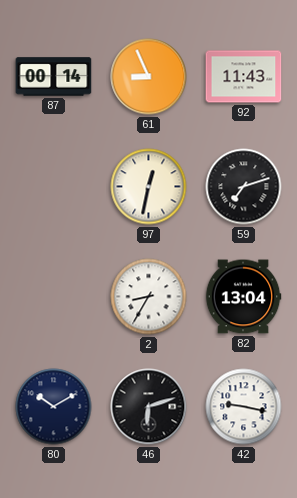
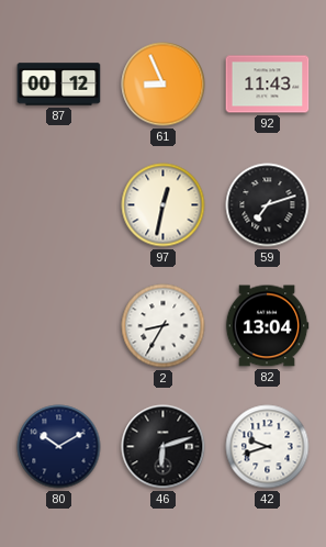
87: 00:14 -> 00:12
42: 9:17 -> 9:42
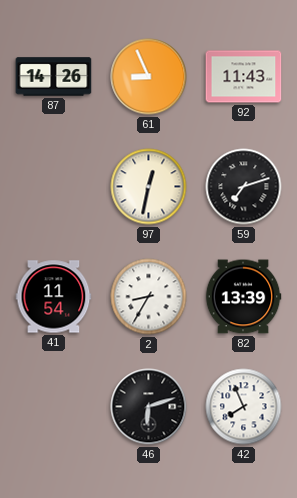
87: 00:12 -> 14:26
41: none -> 11:54
82: 13:04 -> 13:39
80: 10:10 -> none
42: 9:42 -> 7:56
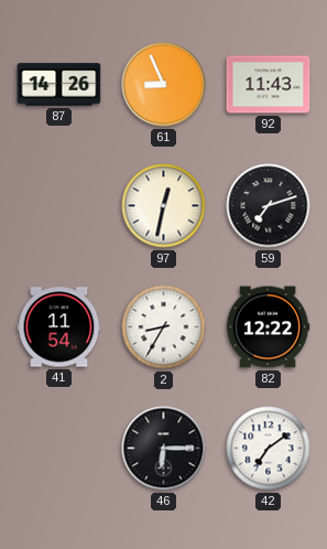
82: 13:39 -> 12:22
46: 6:12 -> 6:15
42: 7:56 -> 7:09
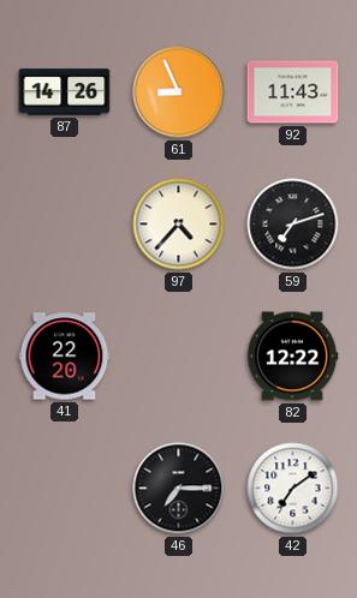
97: 12:32 -> 4:37
41: 11:54 -> 22:20
2: 8:35 -> none
46: 6:15 -> 7:15
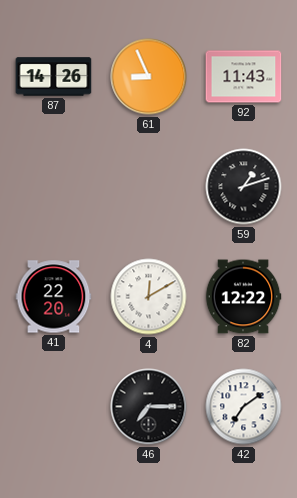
97: 4:37 -> none
59: 7:12 -> 1:12
4: none -> 12:10
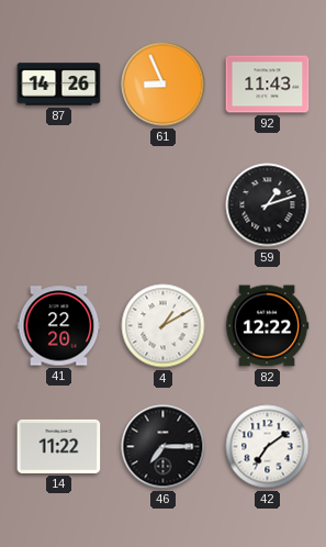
4: 12:10 -> 1:10
14: none -> 11:22
